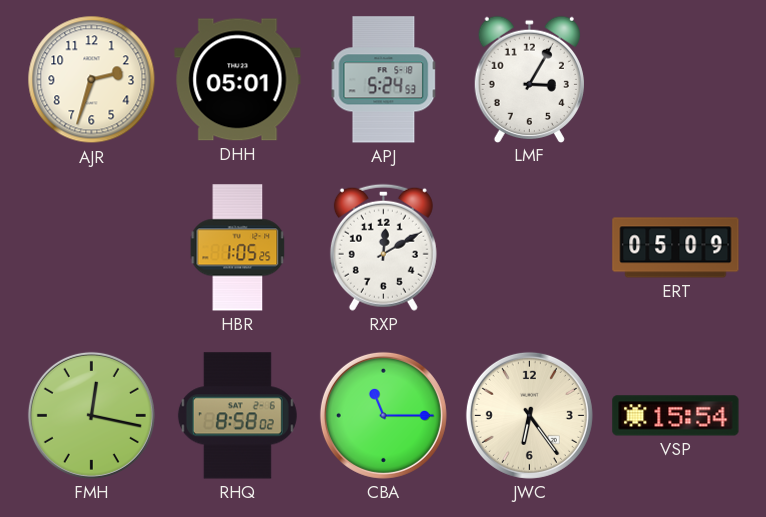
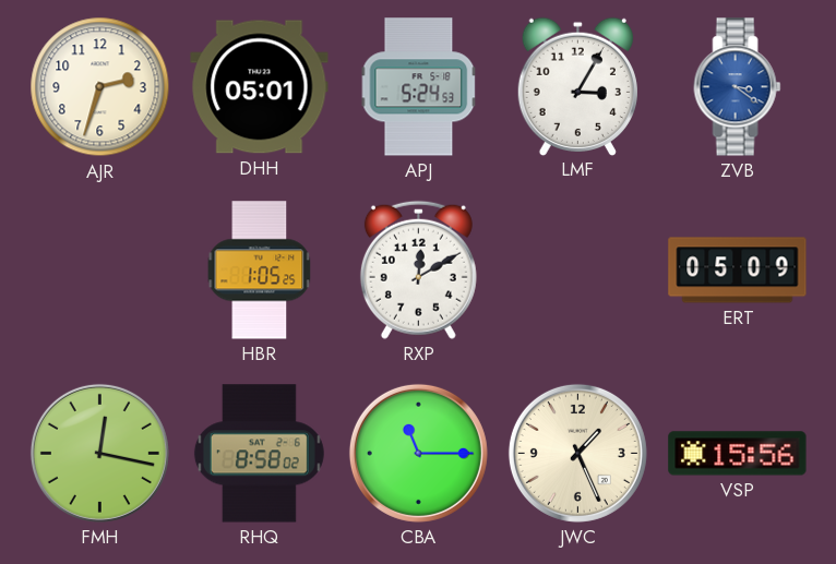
ZVB: none -> 3:21
JWC: 6:24 -> 1:26
VSP: 15:54 -> 15:56
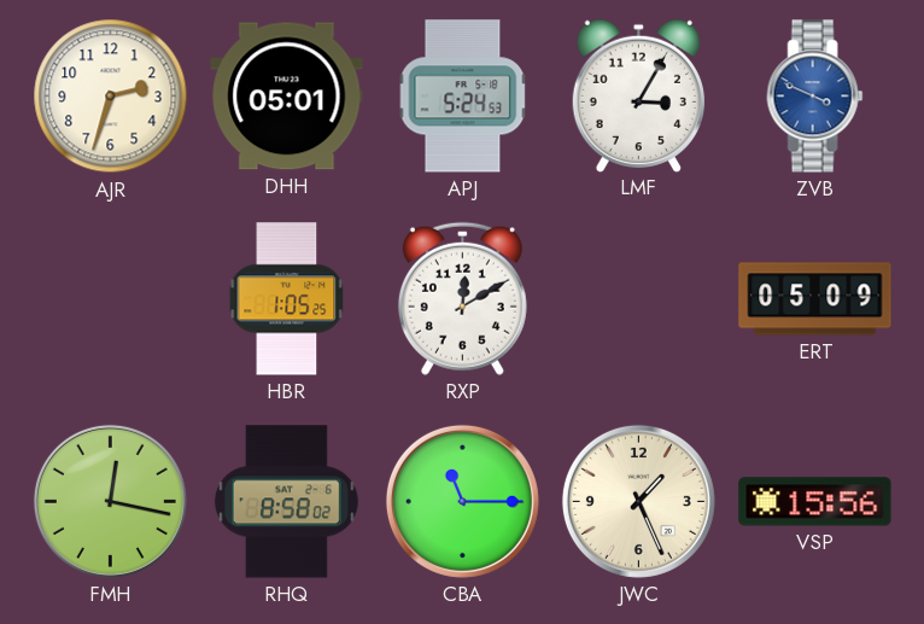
ZVB: 3:21 -> 3:49
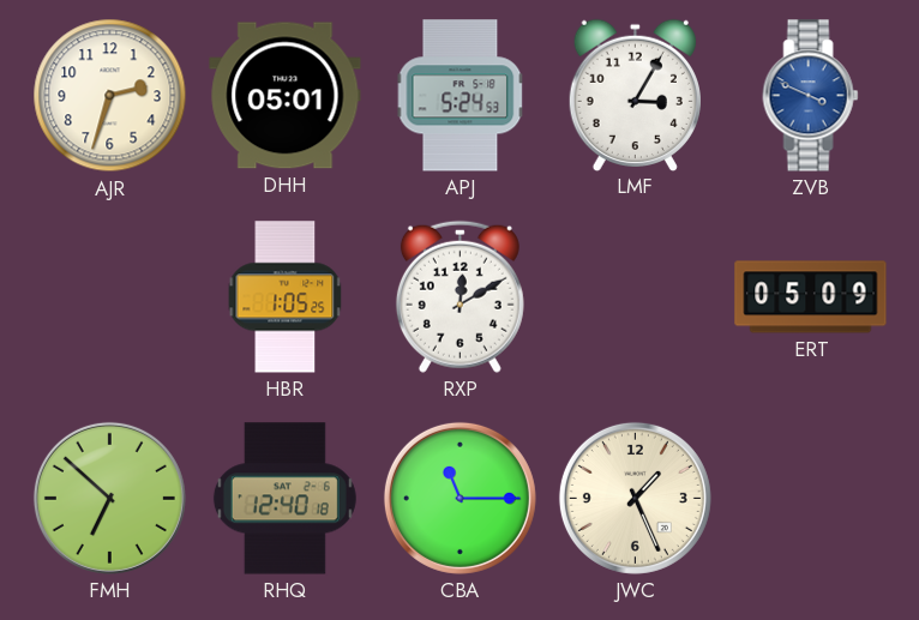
FMH: 12:17 -> 6:52
RHQ: 8:58 -> 12:40
VSP: 15:56 -> none
